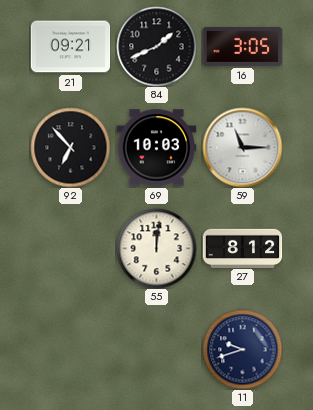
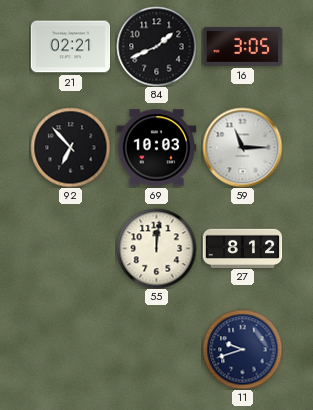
21: 09:21 -> 02:21
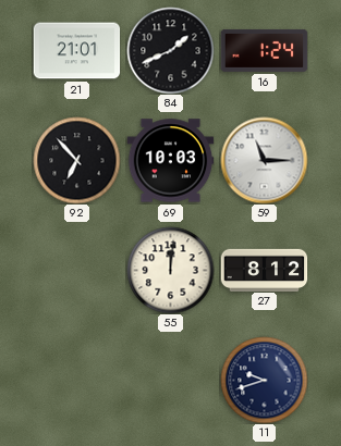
21: 02:21 -> 21:01
16: 3:05 -> 1:24
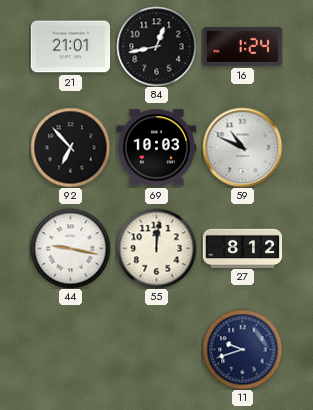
84: 1:41 -> 12:43
59: 11:15 -> 10:49
44: none -> 9:17
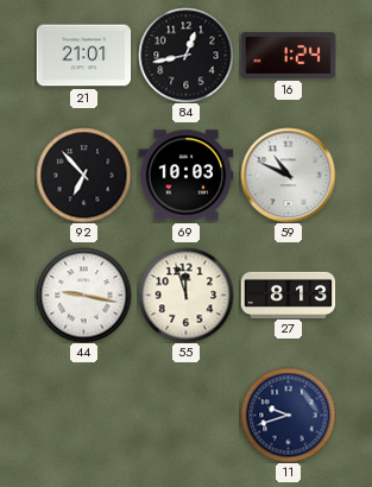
55: 12:01 -> 11:57
27: 8:12 -> 8:13
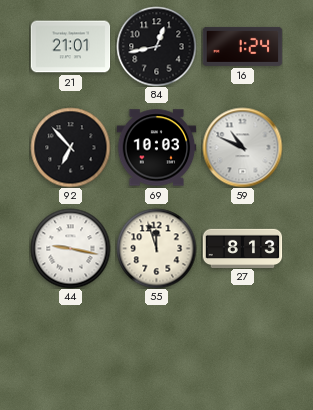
11: 9:42 -> none
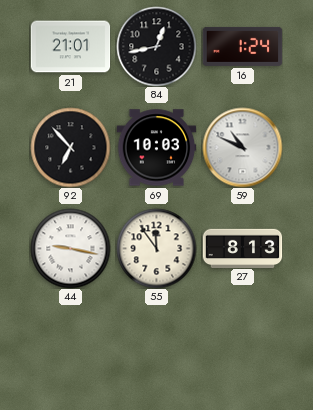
55: 11:57 -> 11:54
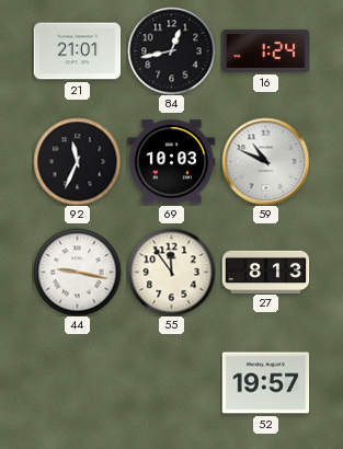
92: 6:53 -> 11:34
52: none -> 19:57
